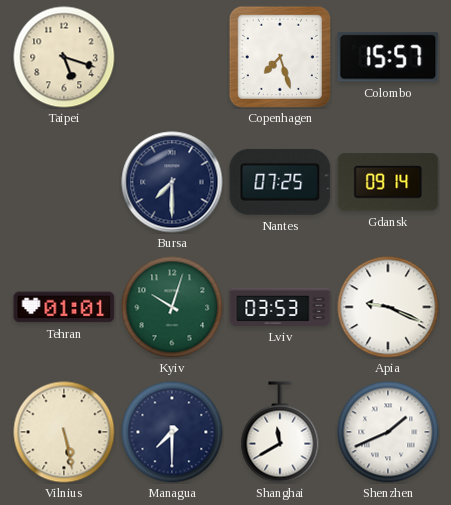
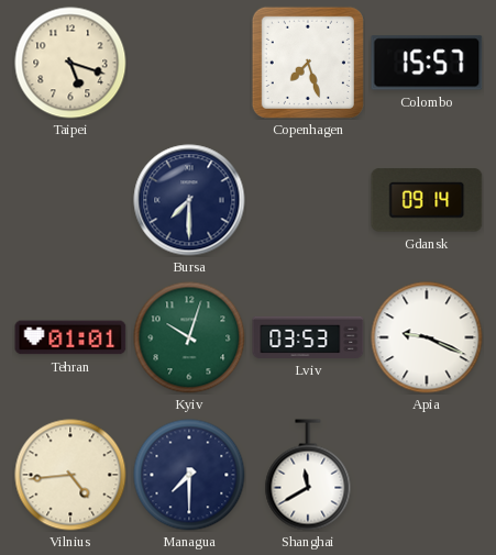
Nantes: 07:25 -> none
Vilnius: 5:28 -> 4:44
Shenzhen: 1:41 -> none
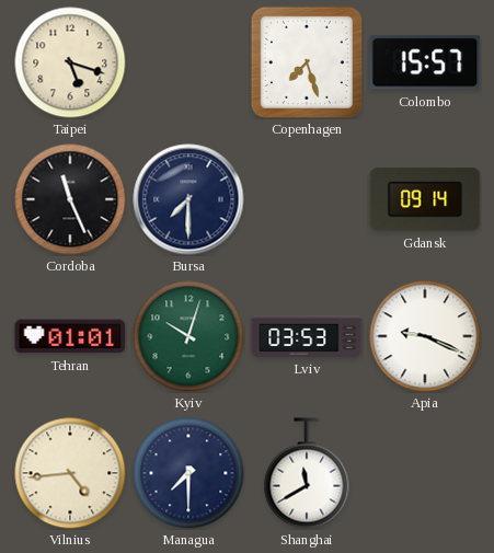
Cordoba: none -> 11:26
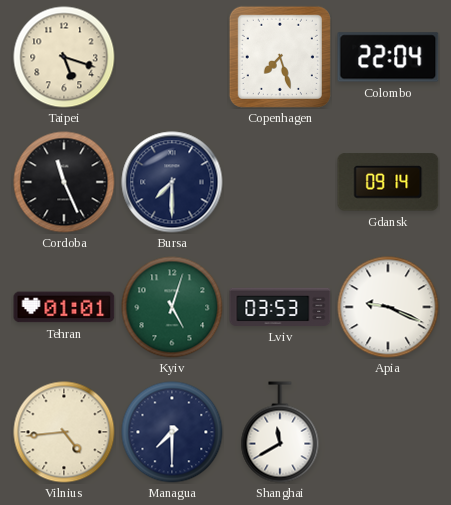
Colombo: 15:57 -> 22:04
Kyiv: 10:03 -> 5:03
